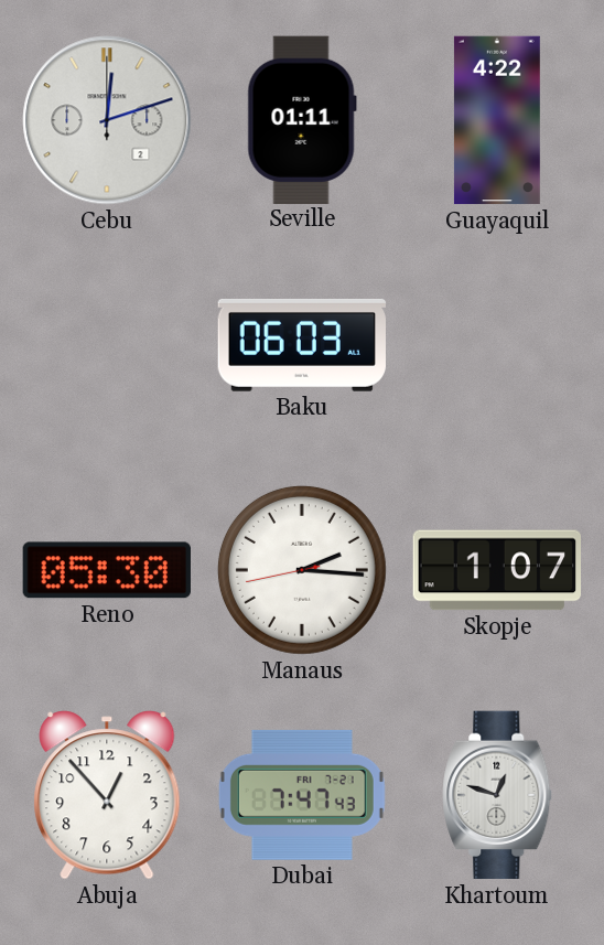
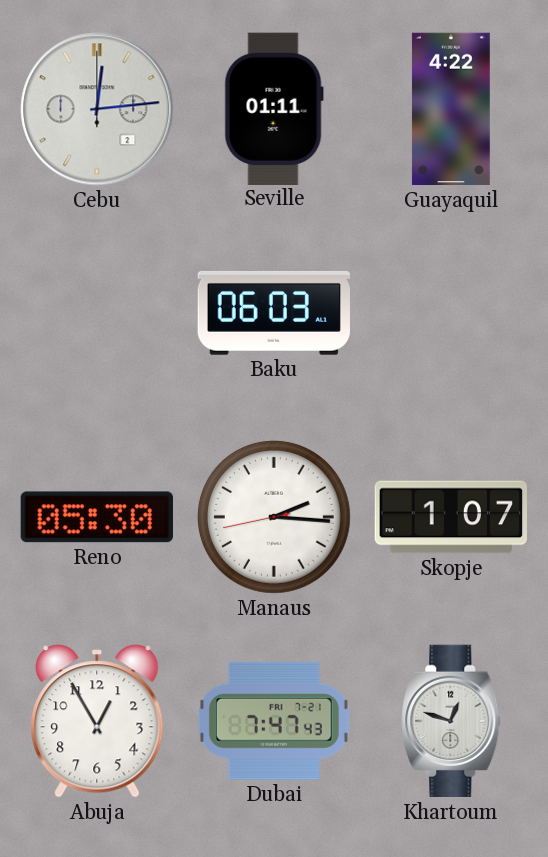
Cebu: 12:12 -> 12:14
Abuja: 12:53 -> 12:55
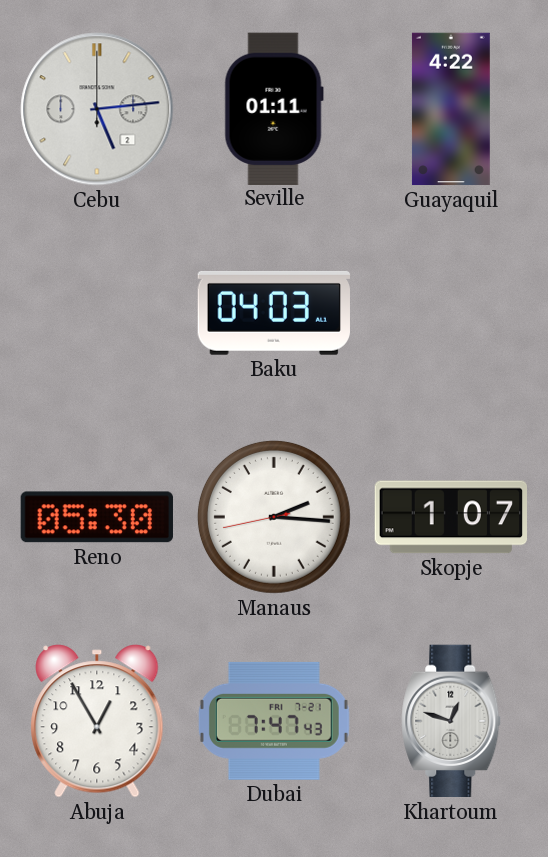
Cebu: 12:14 -> 5:14
Baku: 06:03 -> 04:03
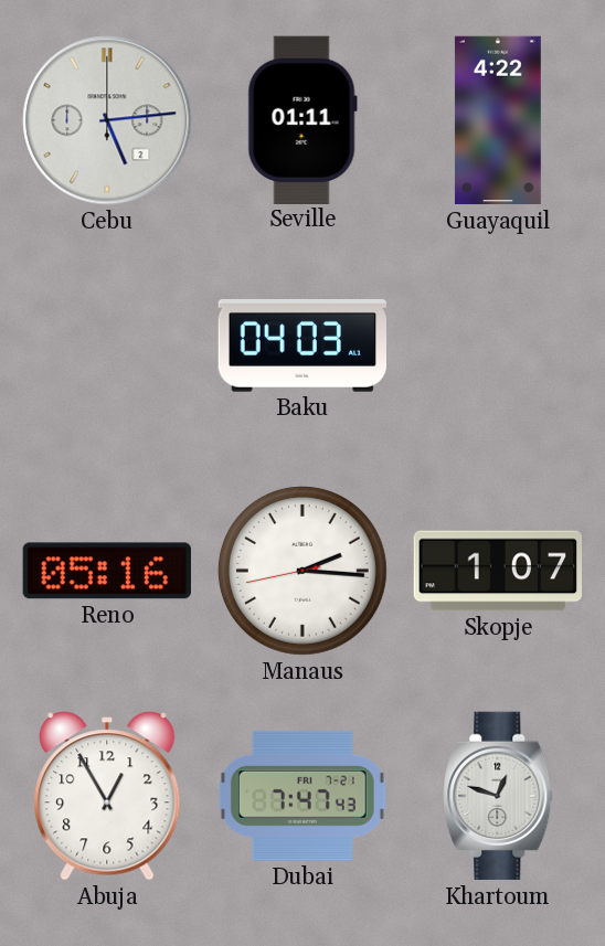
Reno: 05:30 -> 05:16
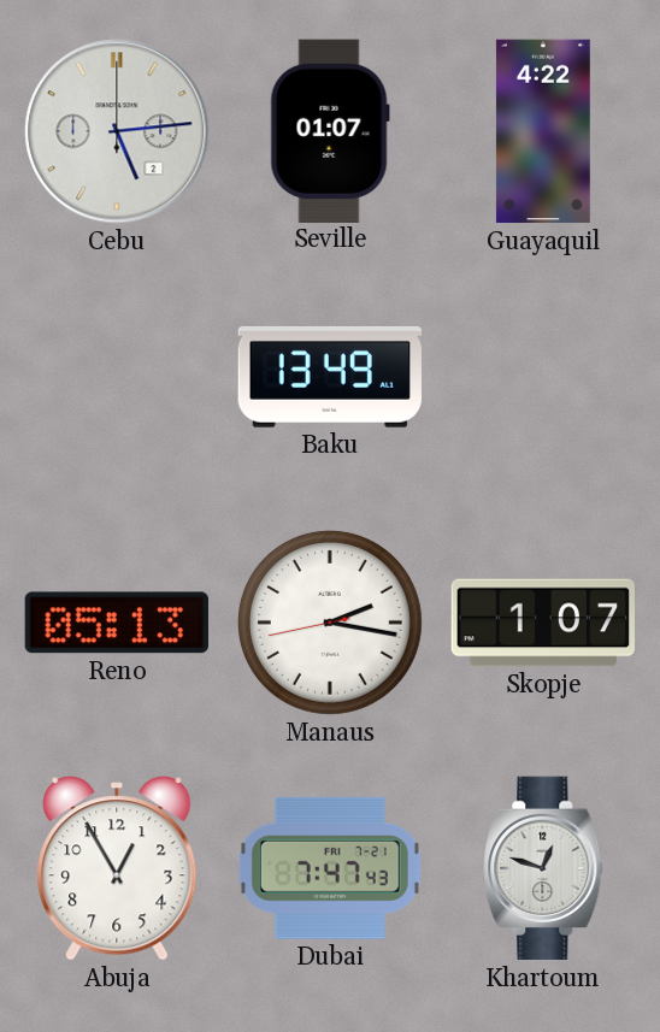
Seville: 01:11 -> 01:07
Baku: 04:03 -> 13:49
Reno: 05:16 -> 05:13
Manaus: 2:15 -> 2:16
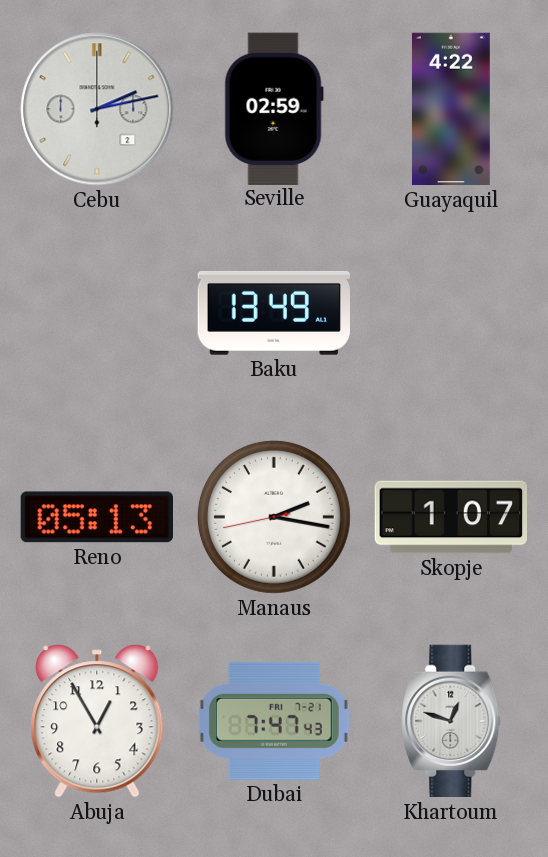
Cebu: 5:14 -> 2:13
Seville: 01:07 -> 02:59
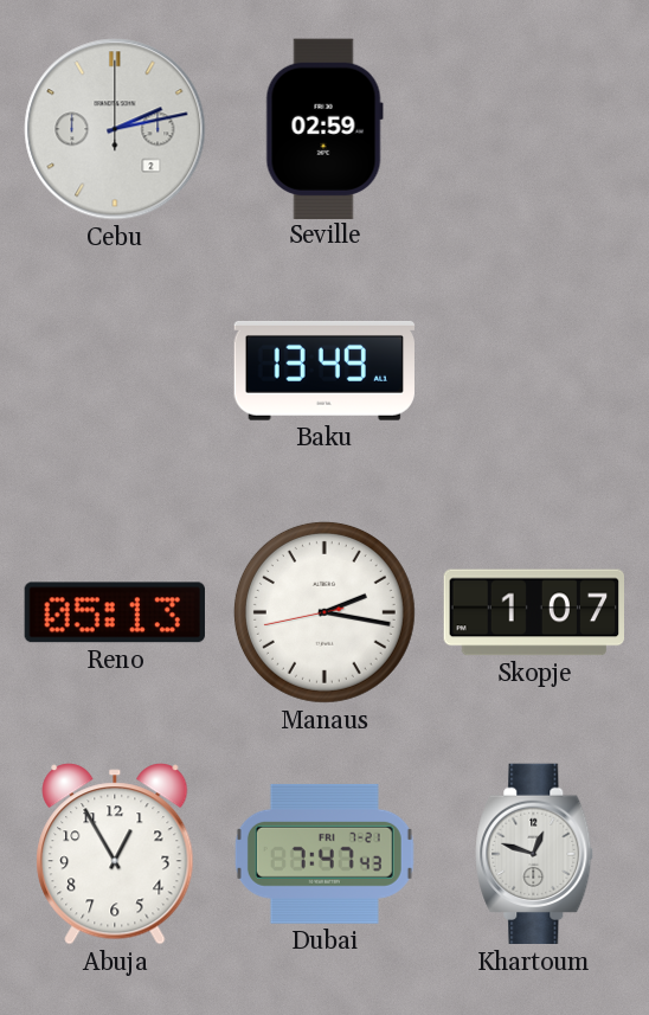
Guayaquil: 4:22 -> none
